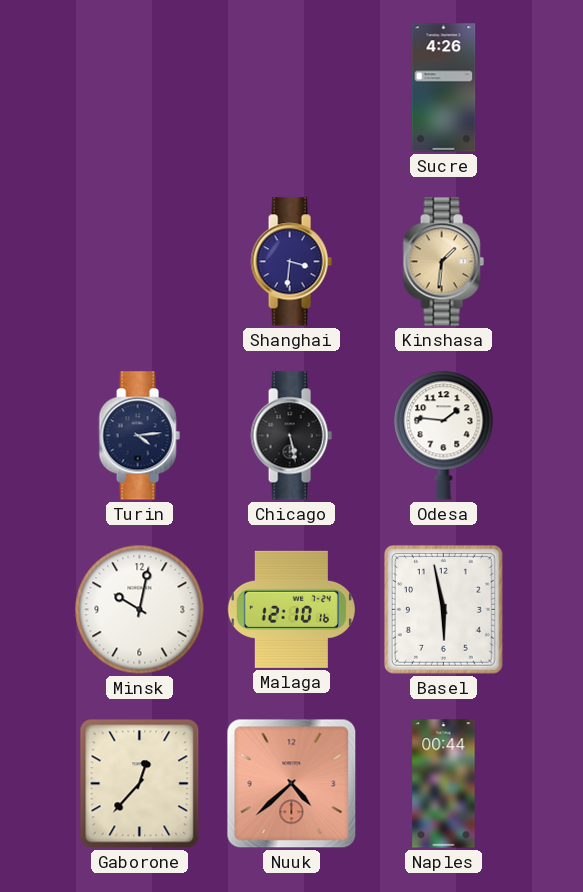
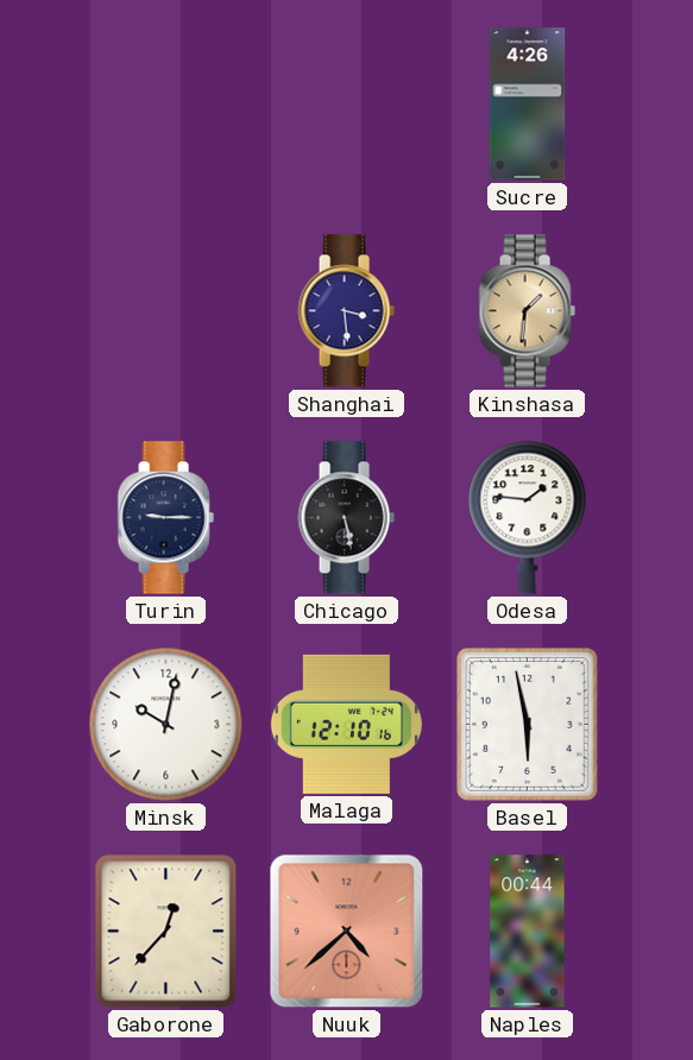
Shanghai: 3:31 -> 3:29
Turin: 4:14 -> 9:15
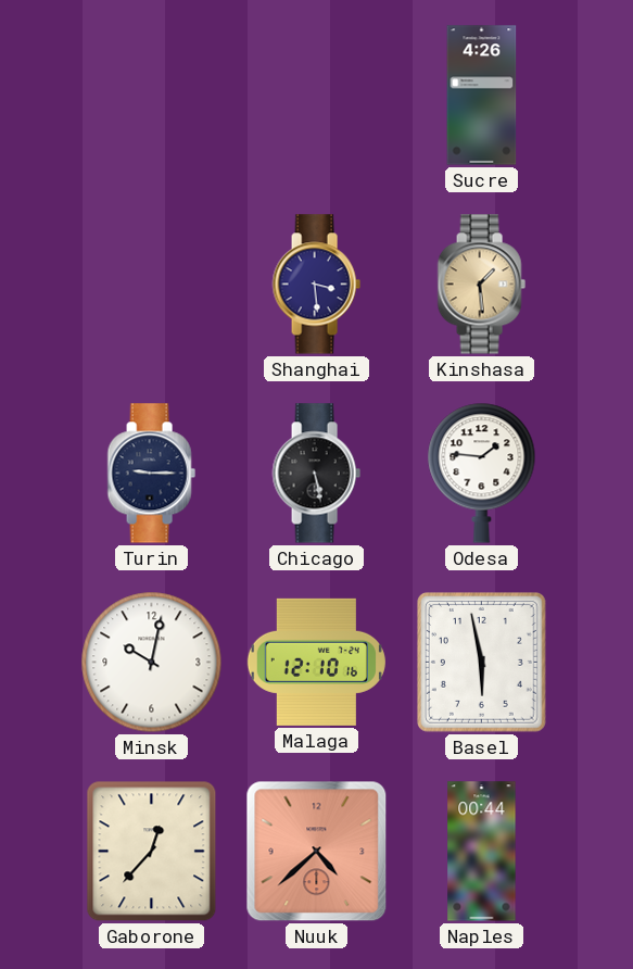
Kinshasa: 1:31 -> 1:29
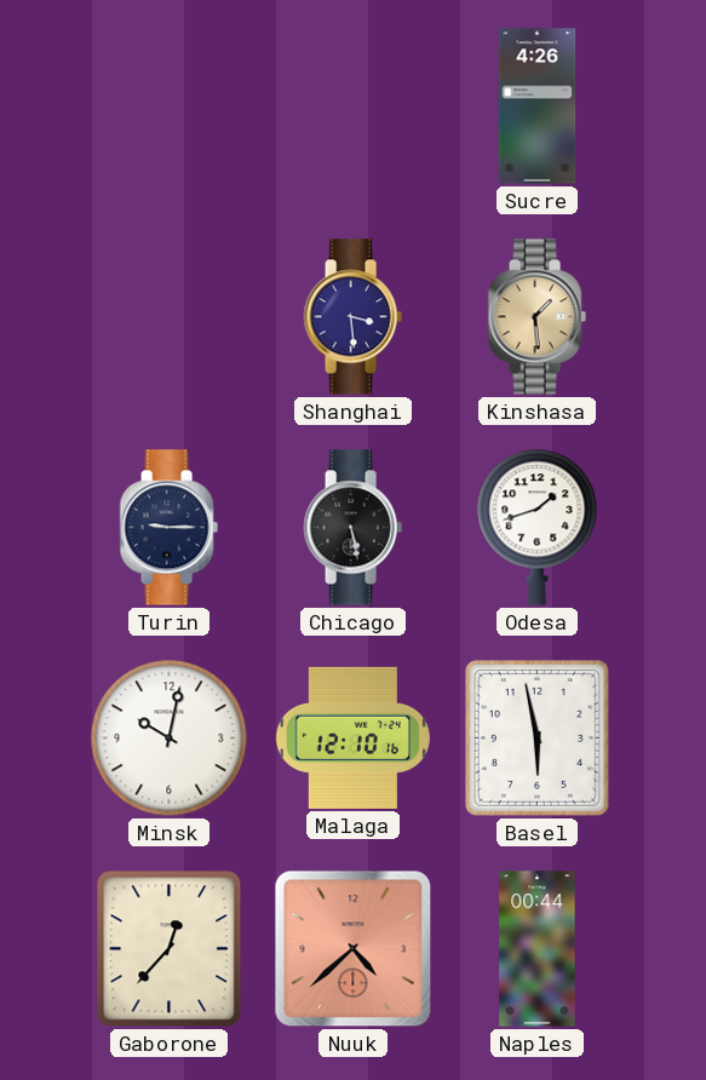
Odesa: 1:46 -> 1:42
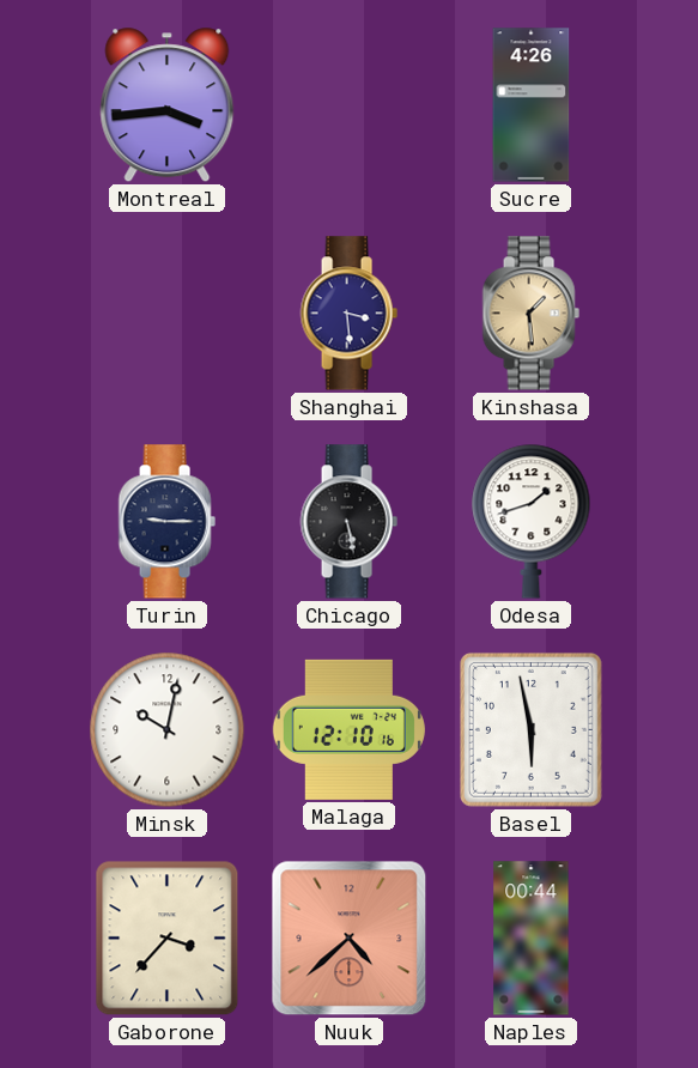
Montreal: none -> 3:44
Gaborone: 12:37 -> 3:37
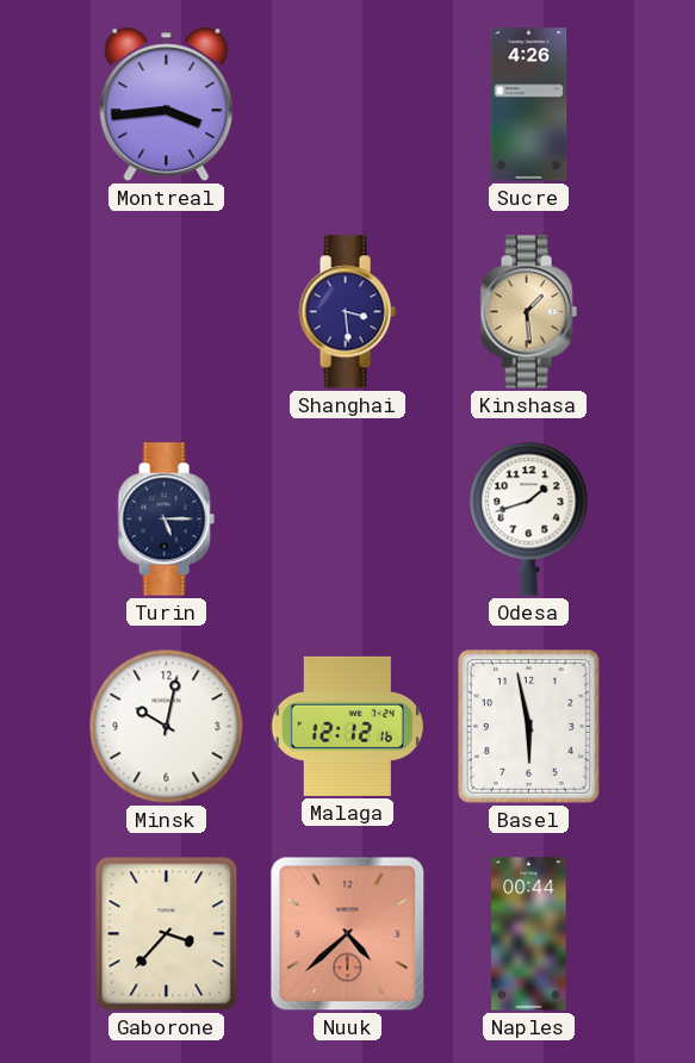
Turin: 9:15 -> 5:15
Chicago: 5:28 -> none
Malaga: 12:10 -> 12:12
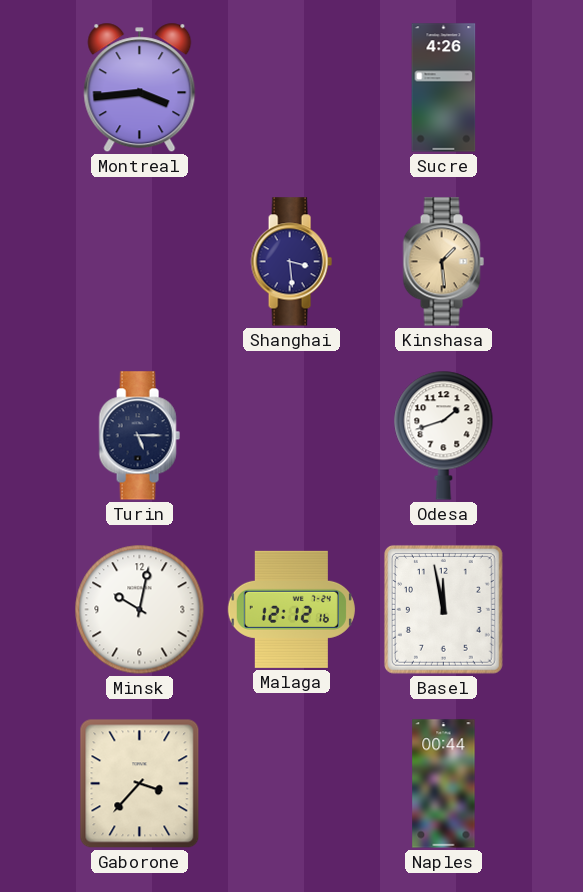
Basel: 5:58 -> 11:58
Nuuk: 4:38 -> none
